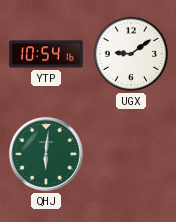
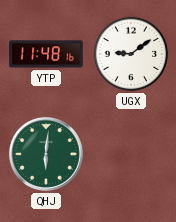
YTP: 10:54 -> 11:48
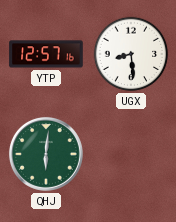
YTP: 11:48 -> 12:57
UGX: 9:09 -> 8:29
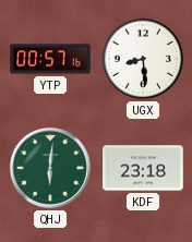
YTP: 12:57 -> 00:57
KDF: none -> 23:18
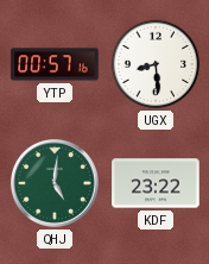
QHJ: 6:01 -> 5:01
KDF: 23:18 -> 23:22
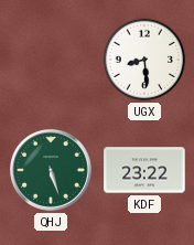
YTP: 00:57 -> none
QHJ: 5:01 -> 5:27
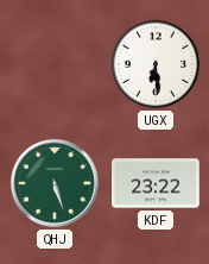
UGX: 8:29 -> 6:29
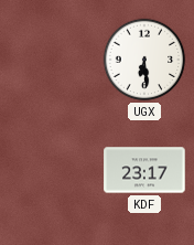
QHJ: 5:27 -> none
KDF: 23:22 -> 23:17
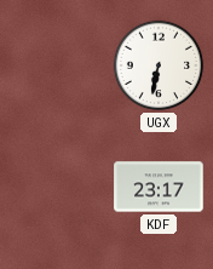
UGX: 6:29 -> 6:32
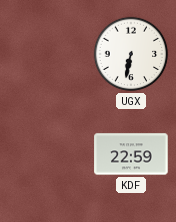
KDF: 23:17 -> 22:59
